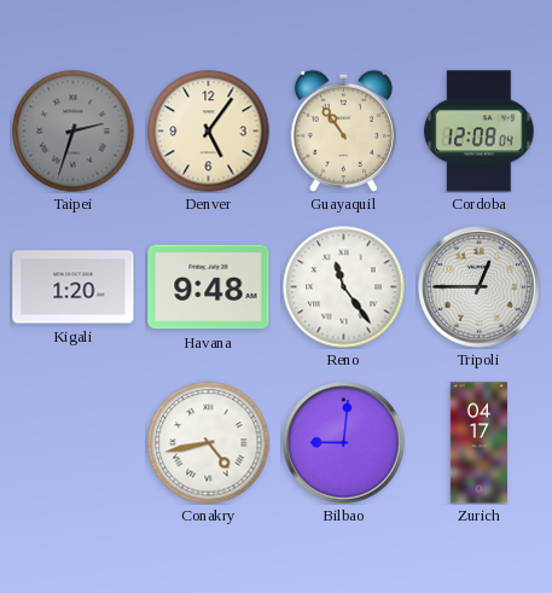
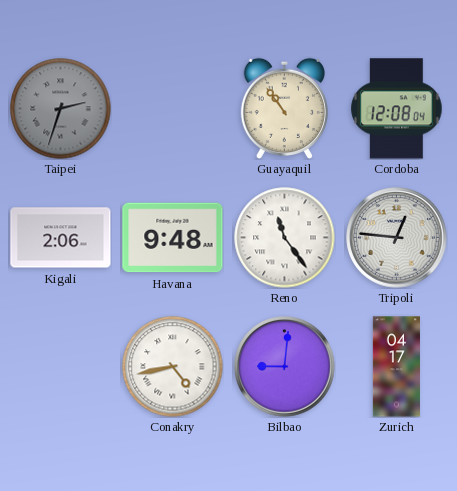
Denver: 5:06 -> none
Kigali: 1:20 -> 2:06
Tripoli: 12:45 -> 12:46
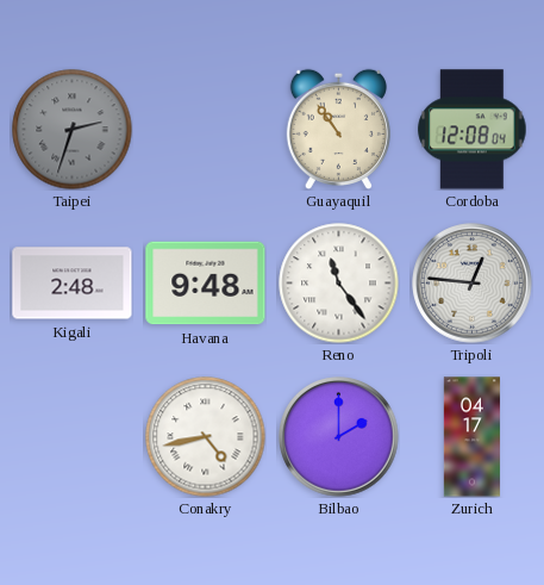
Kigali: 2:06 -> 2:48
Bilbao: 9:01 -> 2:00
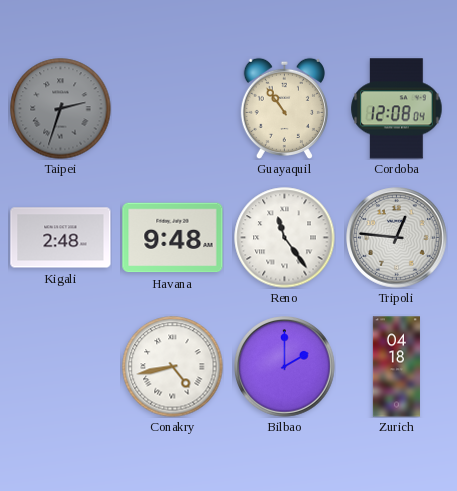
Zurich: 04:17 -> 04:18
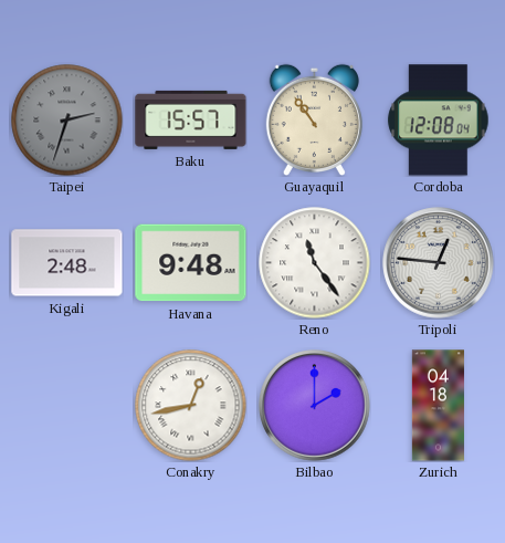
Baku: none -> 15:57
Conakry: 4:43 -> 12:43
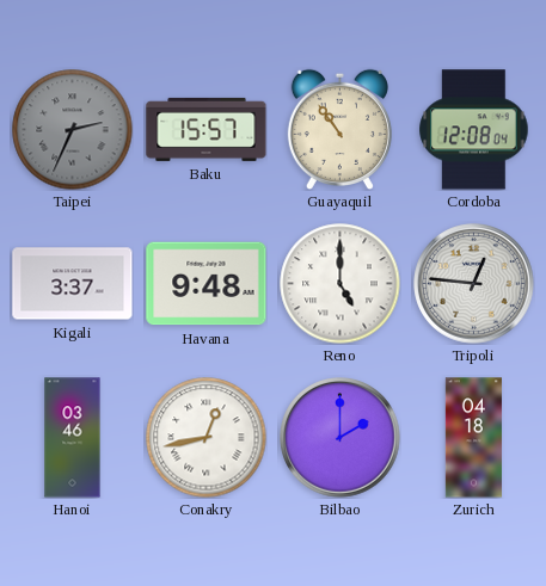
Taipei: 2:33 -> 2:34
Kigali: 2:48 -> 3:37
Reno: 11:24 -> 5:00
Hanoi: none -> 03:46
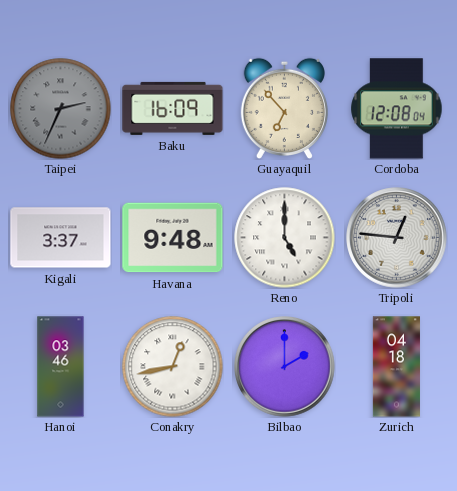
Baku: 15:57 -> 16:09
Guayaquil: 10:54 -> 6:53
